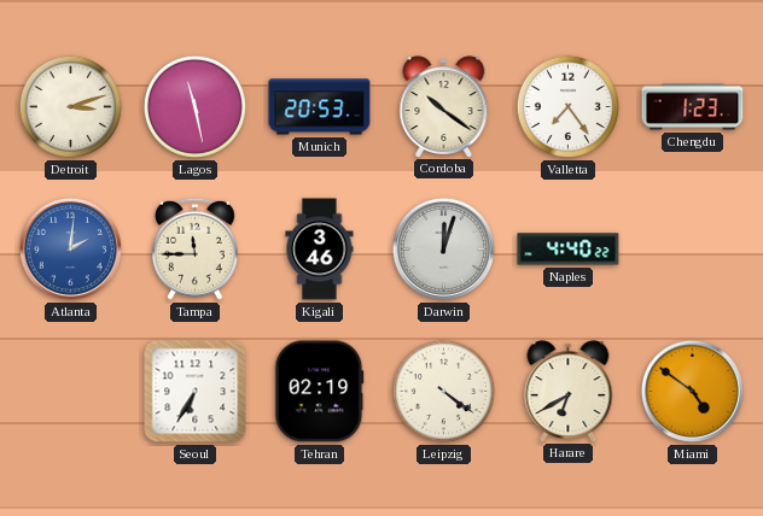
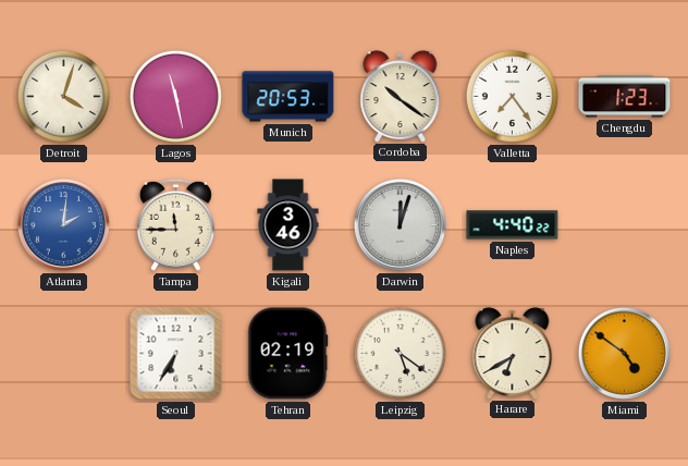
Detroit: 3:12 -> 4:03
Leipzig: 4:21 -> 5:21
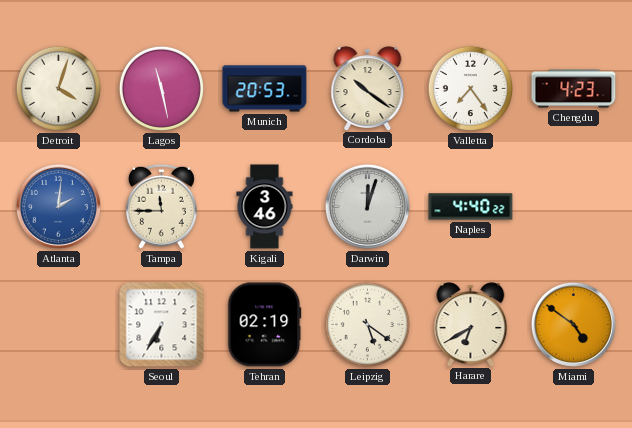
Chengdu: 1:23 -> 4:23
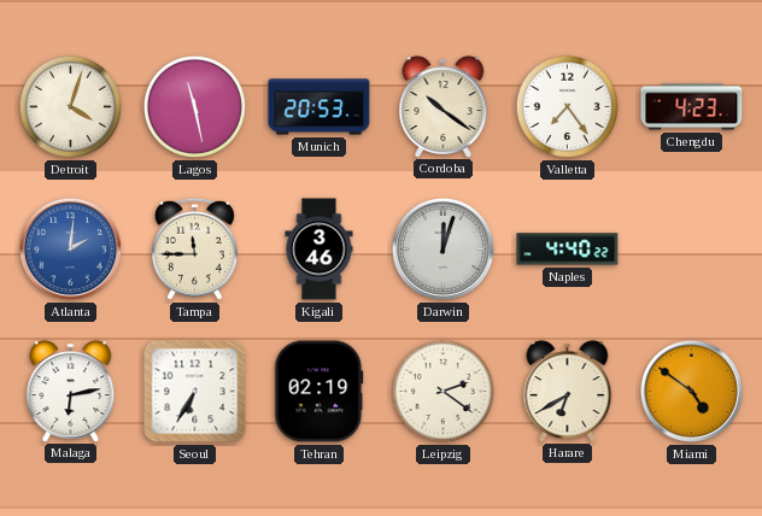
Malaga: none -> 6:13
Leipzig: 5:21 -> 2:21
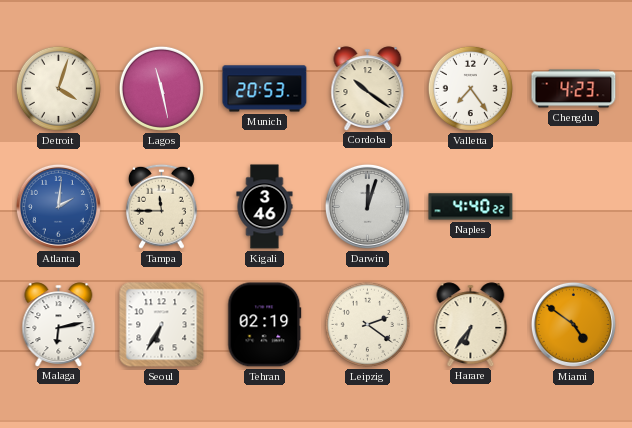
Harare: 6:40 -> 6:36
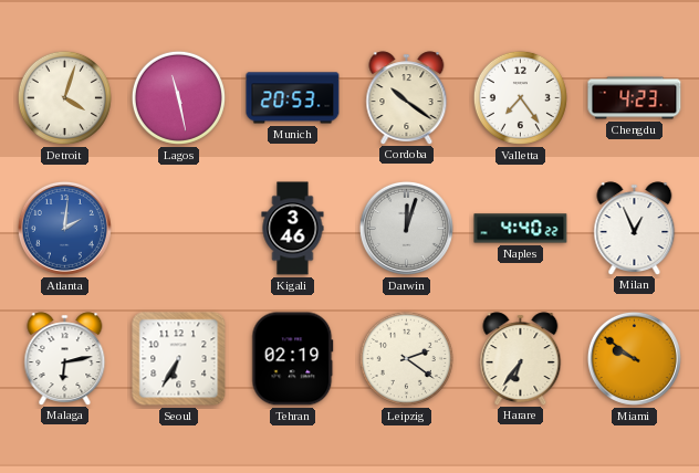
Tampa: 11:45 -> none
Milan: none -> 12:56
Miami: 4:51 -> 9:51
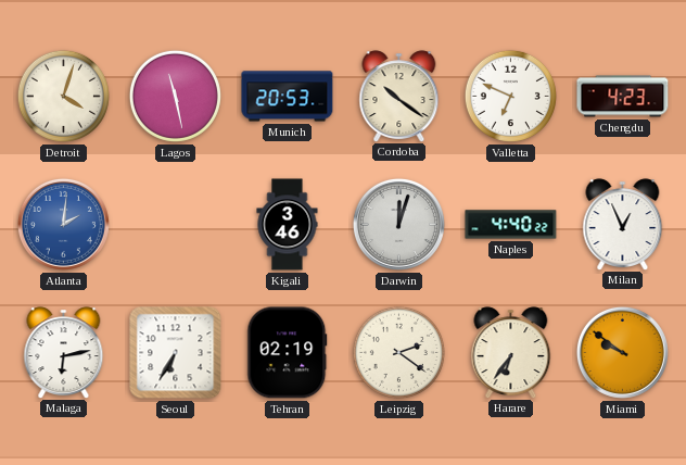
Valletta: 7:24 -> 6:49
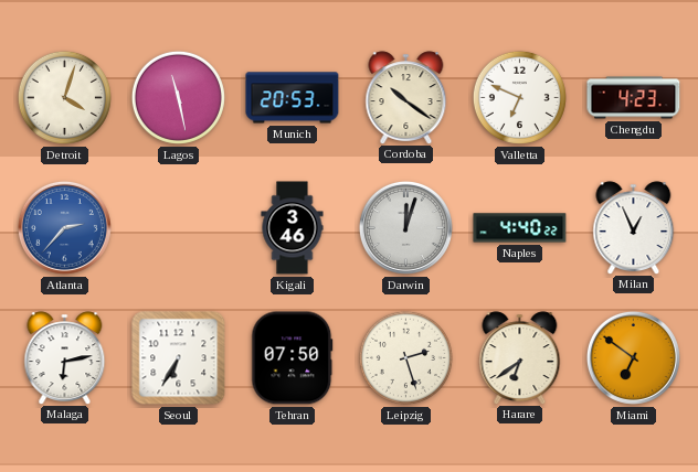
Atlanta: 2:01 -> 2:37
Tehran: 02:19 -> 07:50
Leipzig: 2:21 -> 2:27
Harare: 6:36 -> 6:39
Miami: 9:51 -> 6:51
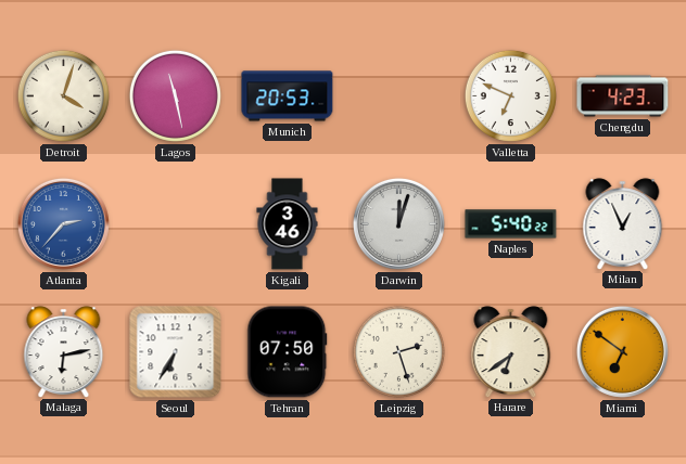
Cordoba: 10:21 -> none
Naples: 4:40 -> 5:40
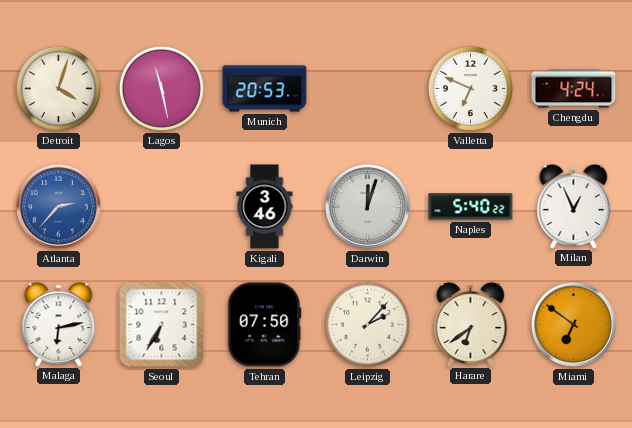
Chengdu: 4:23 -> 4:24
Leipzig: 2:27 -> 2:07
